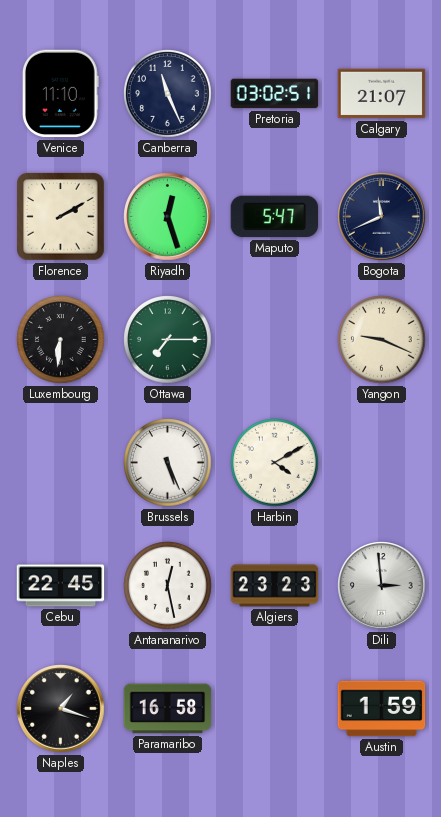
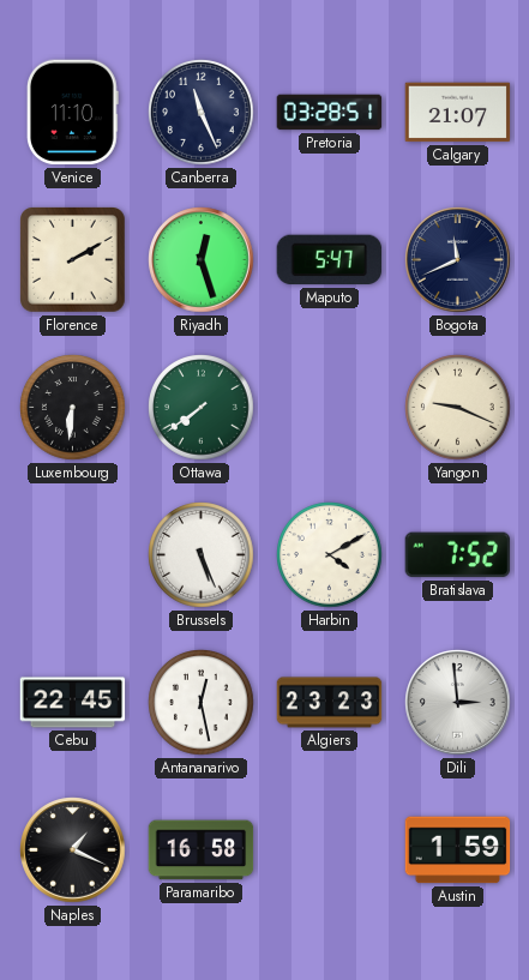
Pretoria: 03:02 -> 03:28
Ottawa: 7:15 -> 7:39
Bratislava: none -> 7:52
Naples: 1:18 -> 1:19
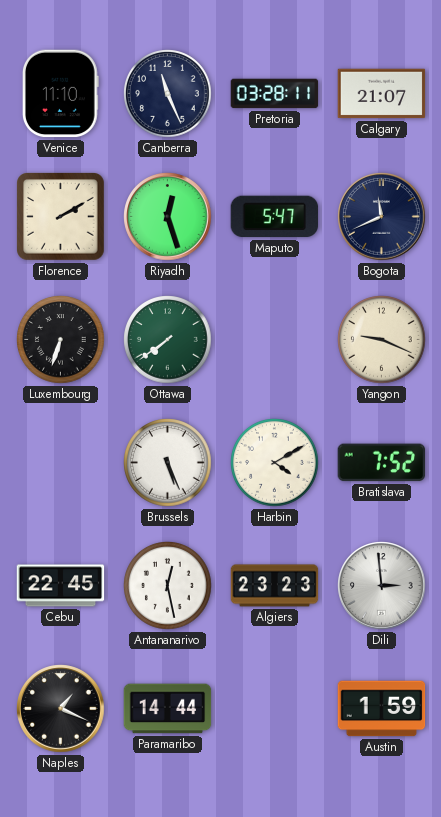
Pretoria: 03:28:51 -> 03:28:11
Luxembourg: 6:31 -> 6:33
Paramaribo: 16:58 -> 14:44
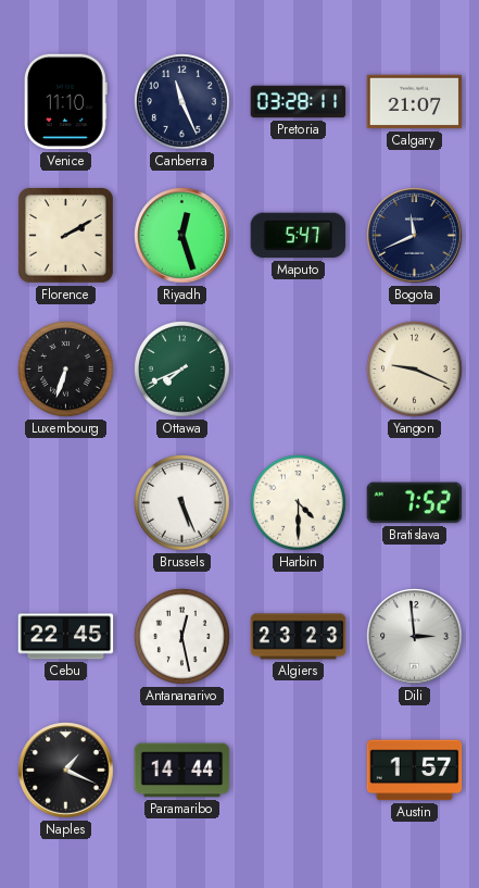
Ottawa: 7:39 -> 7:41
Harbin: 4:10 -> 4:30
Austin: 1:59 -> 1:57
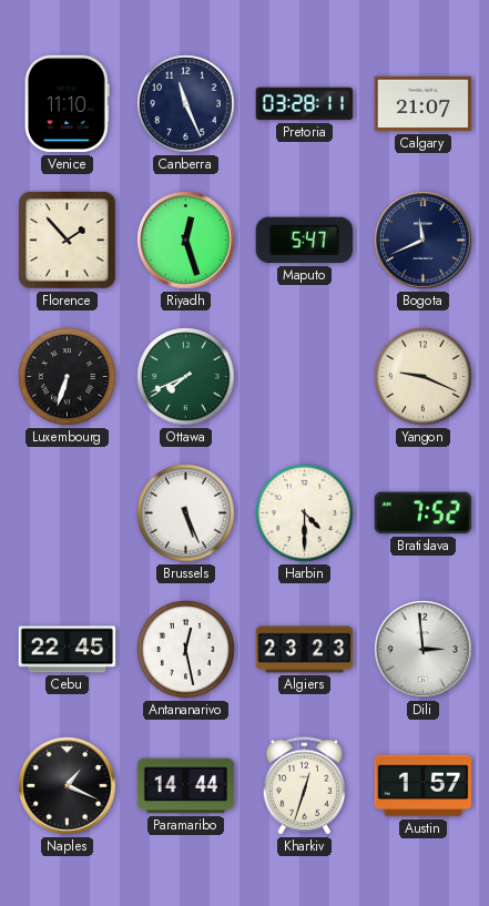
Florence: 2:10 -> 1:53
Kharkiv: none -> 12:33
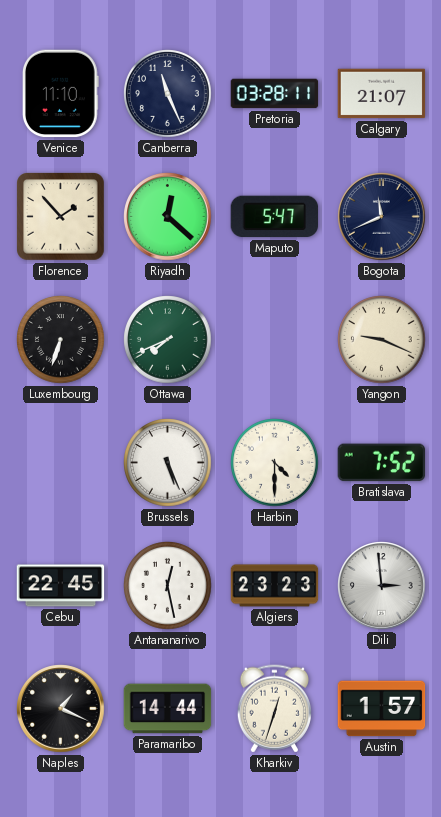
Riyadh: 12:27 -> 12:22
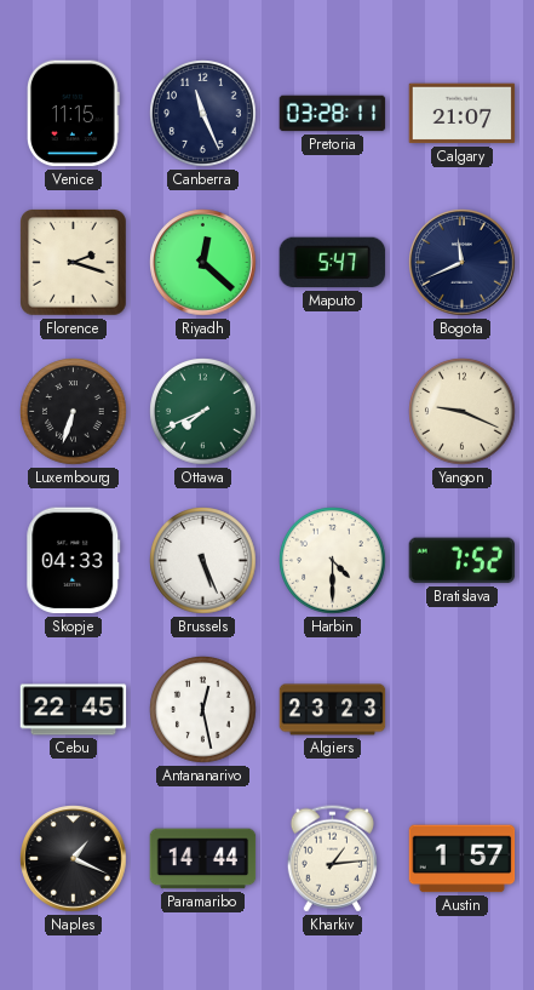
Venice: 11:10 -> 11:15
Florence: 1:53 -> 2:18
Skopje: none -> 04:33
Dili: 2:59 -> none
Kharkiv: 12:33 -> 1:14
